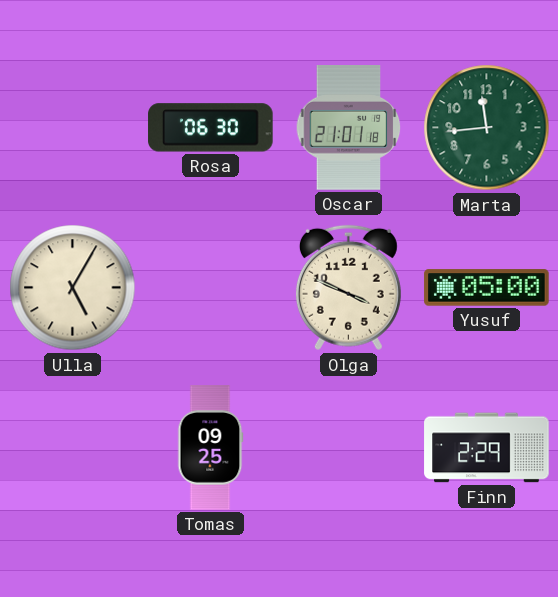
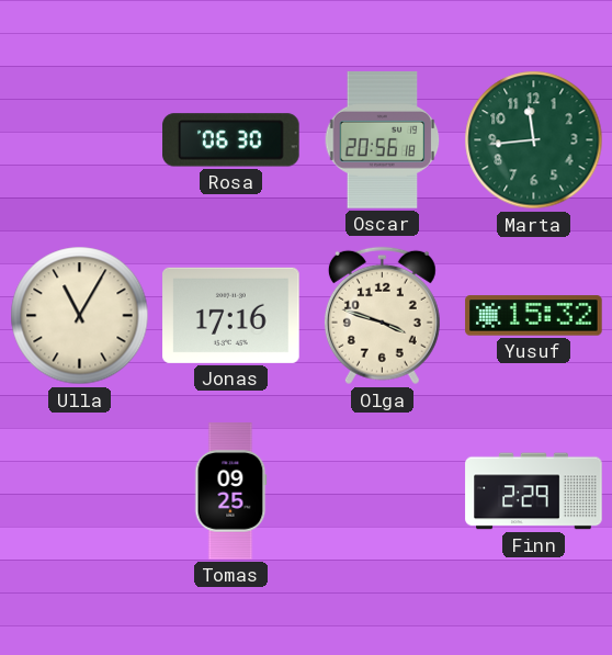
Oscar: 21:01 -> 20:56
Ulla: 5:05 -> 11:05
Jonas: none -> 17:16
Olga: 3:49 -> 3:48
Yusuf: 05:00 -> 15:32
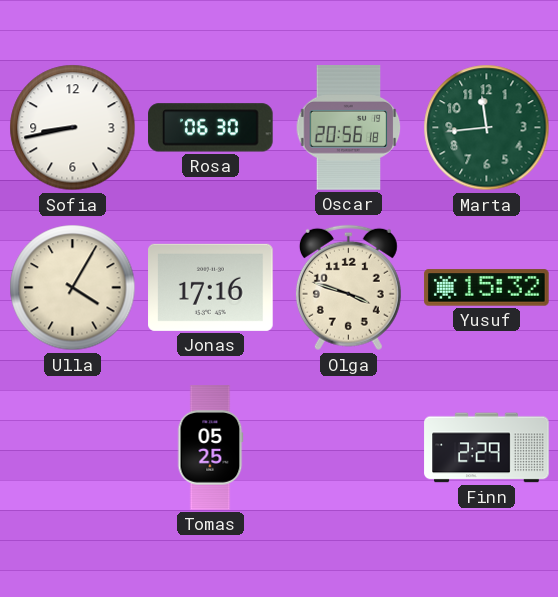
Sofia: none -> 8:43
Ulla: 11:05 -> 4:05
Tomas: 09:25 -> 05:25
